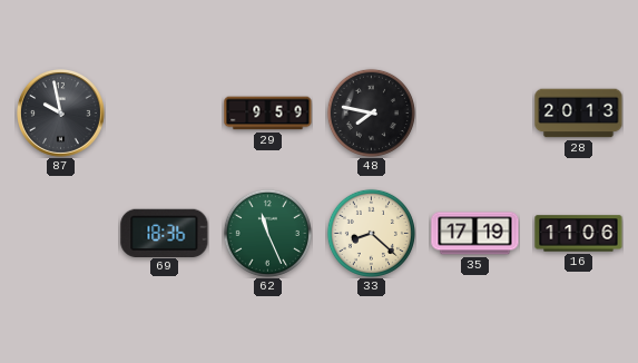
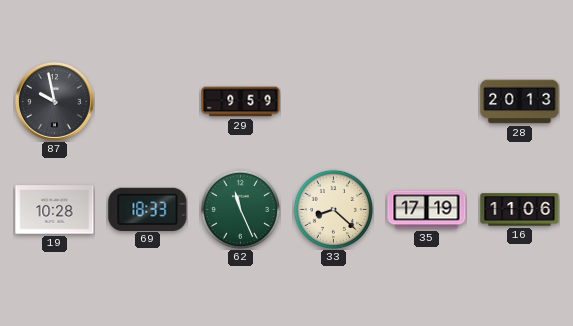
48: 7:47 -> none
19: none -> 10:28
69: 18:36 -> 18:33
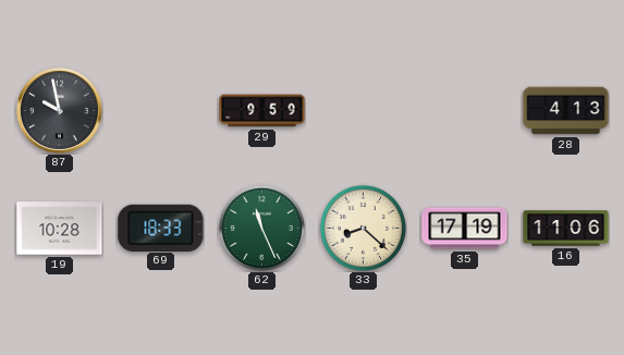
28: 20:13 -> 4:13
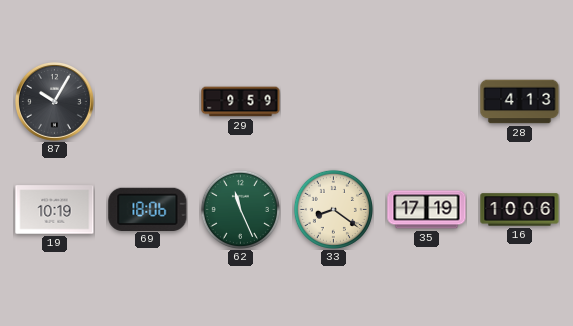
87: 9:58 -> 10:05
19: 10:28 -> 10:19
69: 18:33 -> 18:06
33: 8:22 -> 8:21
16: 11:06 -> 10:06
